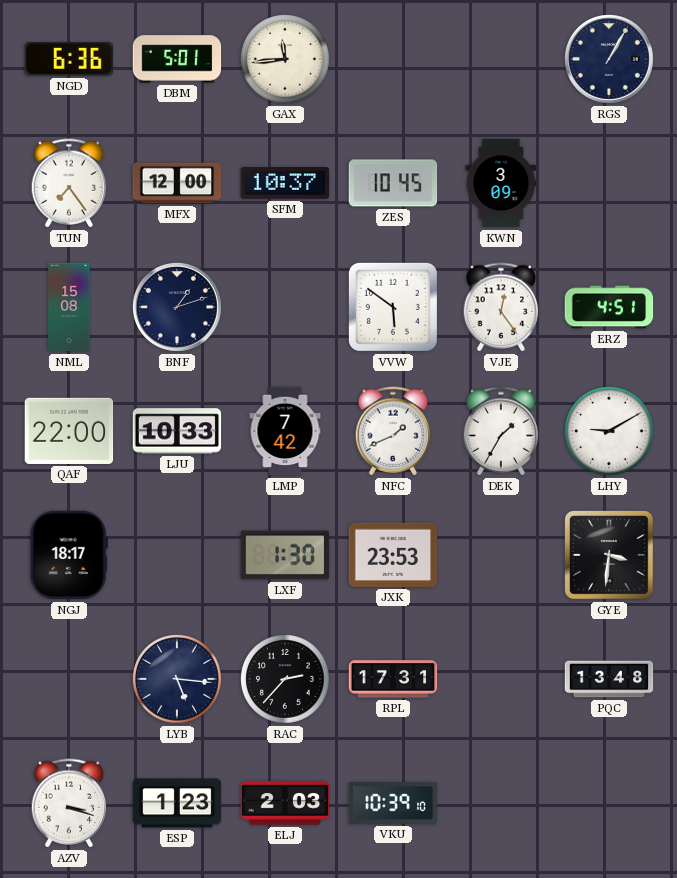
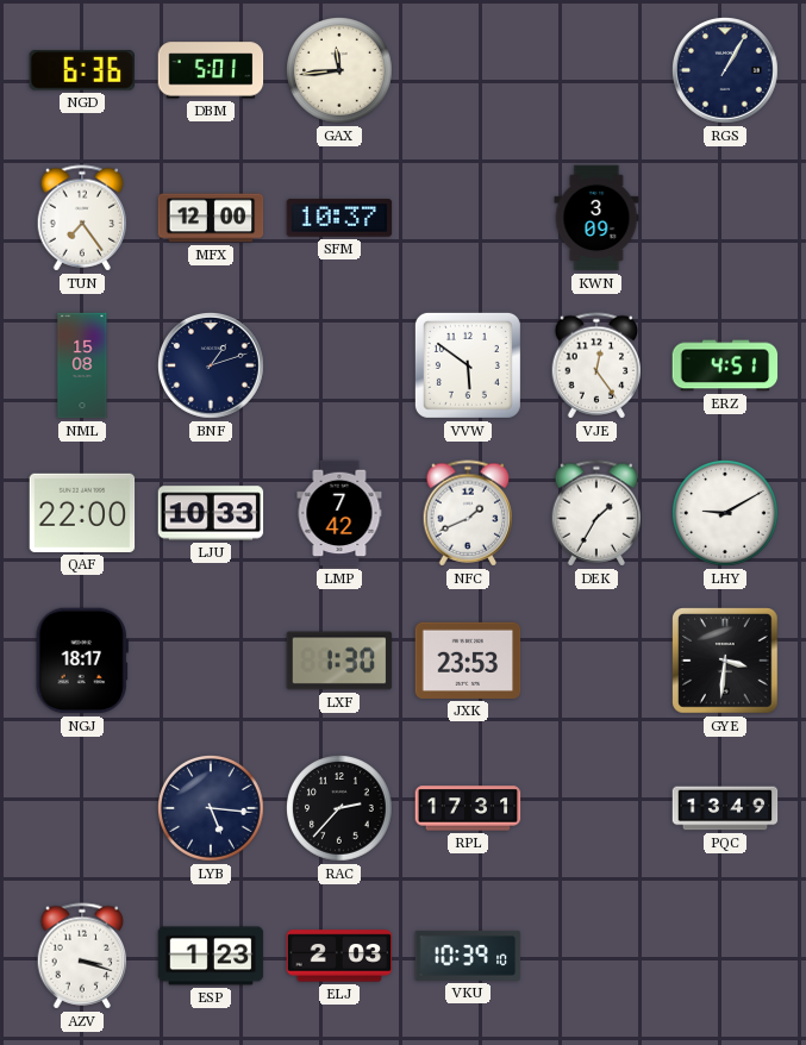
ZES: 10:45 -> none
PQC: 13:48 -> 13:49
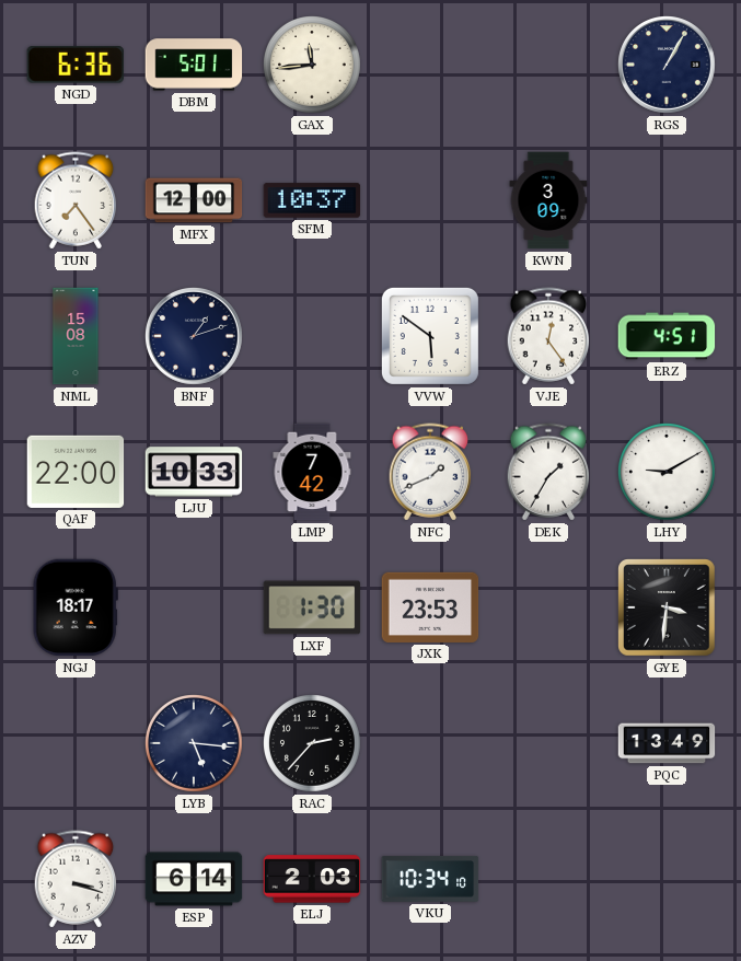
RPL: 17:31 -> none
ESP: 1:23 -> 6:14
VKU: 10:39 -> 10:34
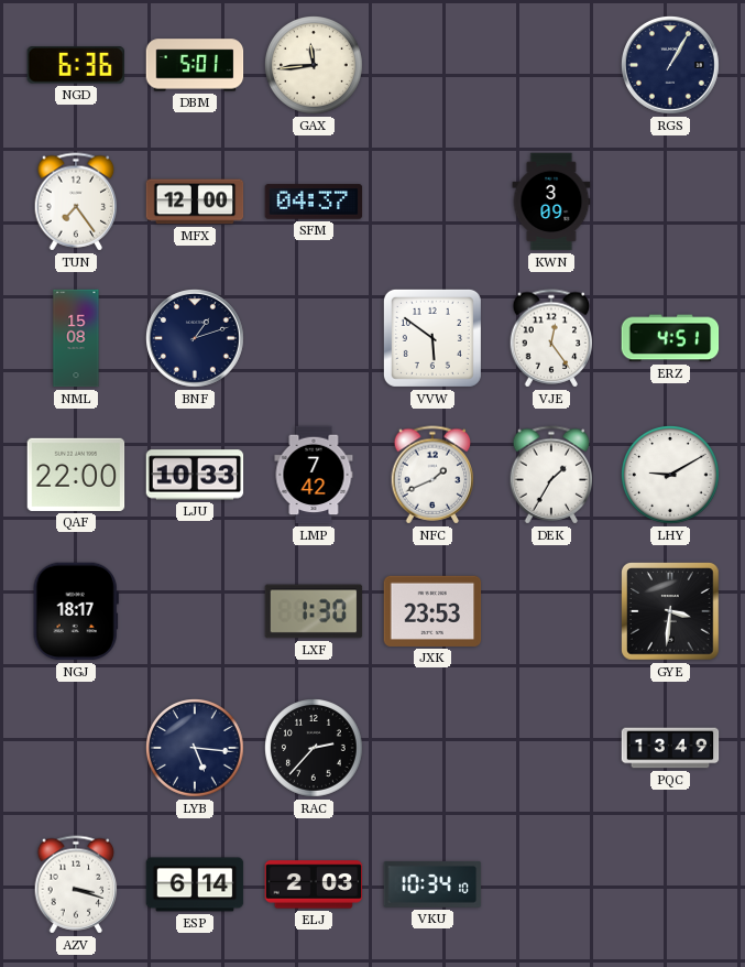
SFM: 10:37 -> 04:37
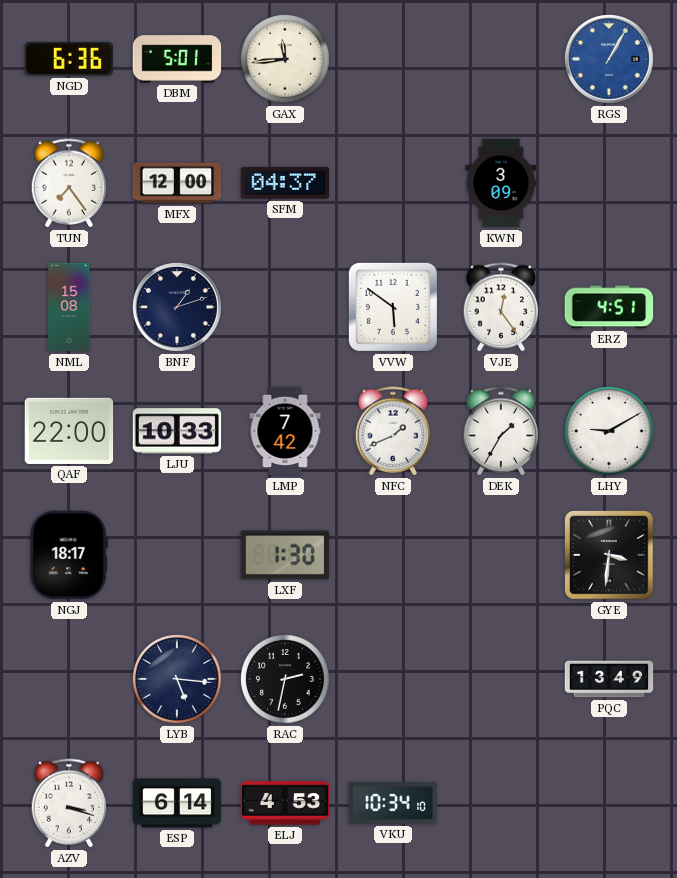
RGS dial: navy -> blue
JXK: 23:53 -> none
RAC: 2:37 -> 2:32
ELJ: 2:03 -> 4:53
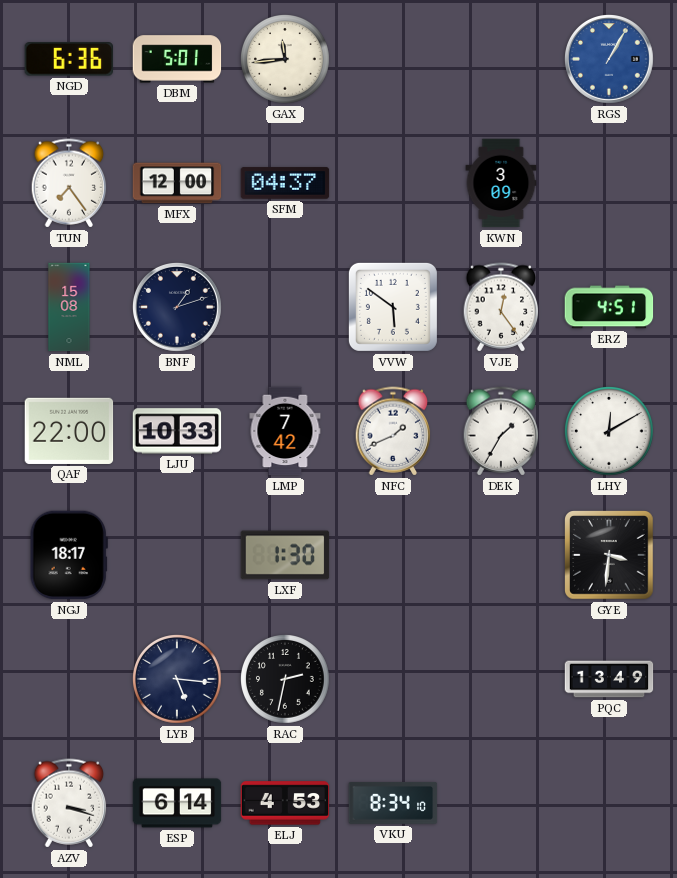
LHY: 9:10 -> 12:10
VKU: 10:34 -> 8:34
